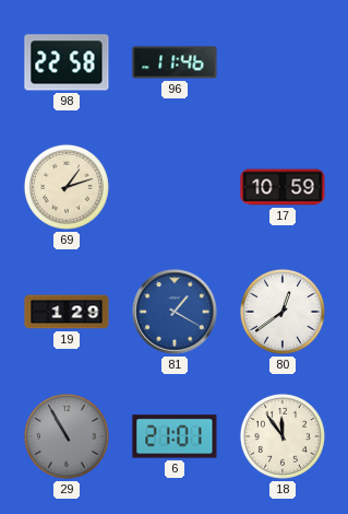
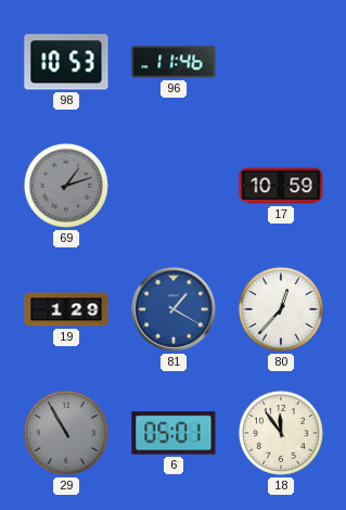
98: 22:58 -> 10:53
69 dial: cream -> grey
80: 12:39 -> 12:37
6: 21:01 -> 05:01
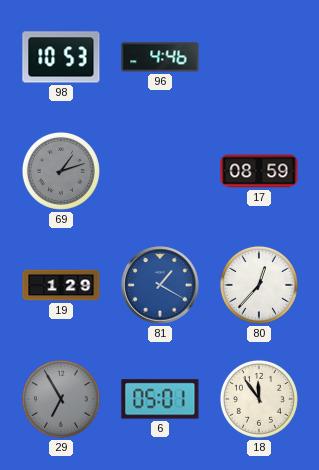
96: 11:46 -> 4:46
17: 10:59 -> 08:59
29: 10:55 -> 6:55
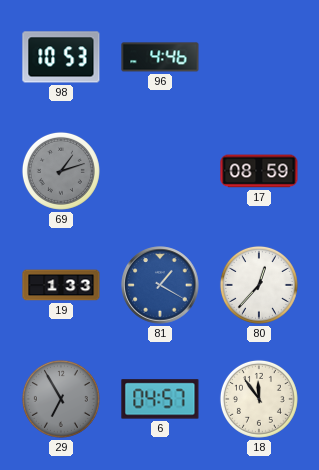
19: 1:29 -> 1:33
6: 05:01 -> 04:57
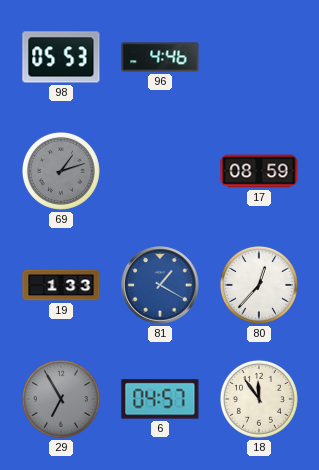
98: 10:53 -> 05:53
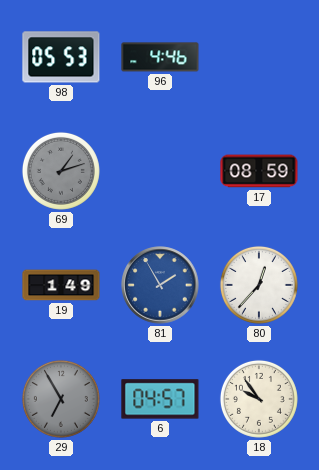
19: 1:33 -> 1:49
81: 1:20 -> 1:55
18: 11:54 -> 9:54
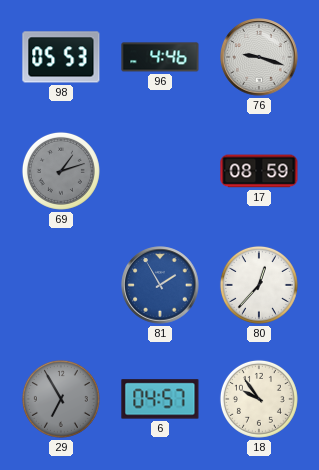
76: none -> 9:18
19: 1:49 -> none
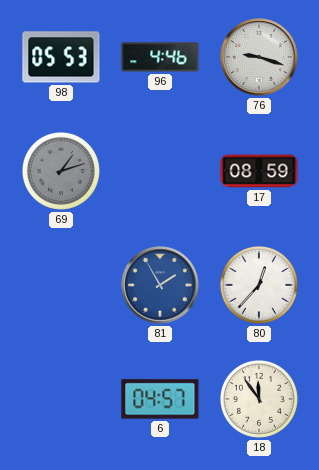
29: 6:55 -> none
18: 9:54 -> 11:54
